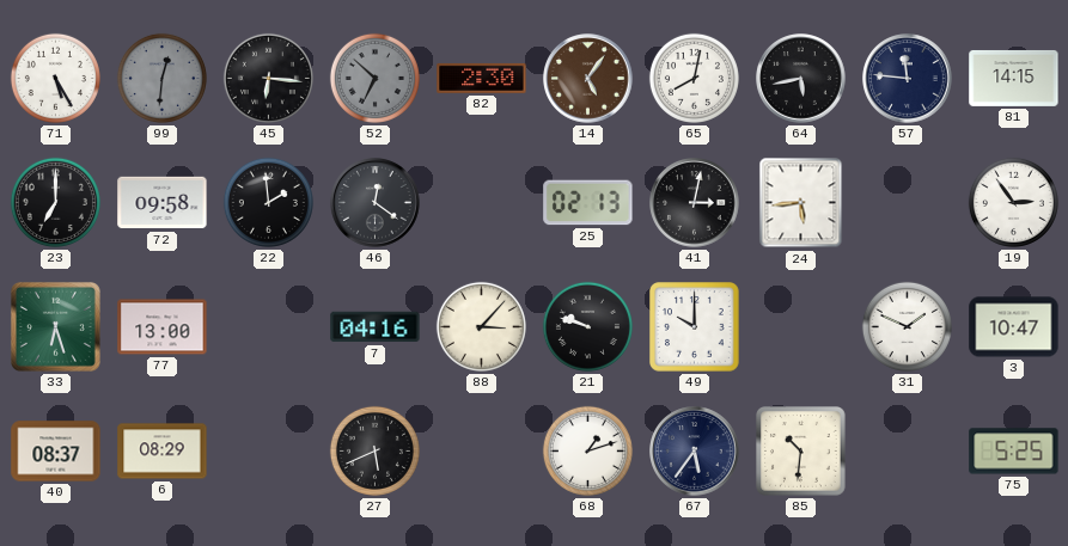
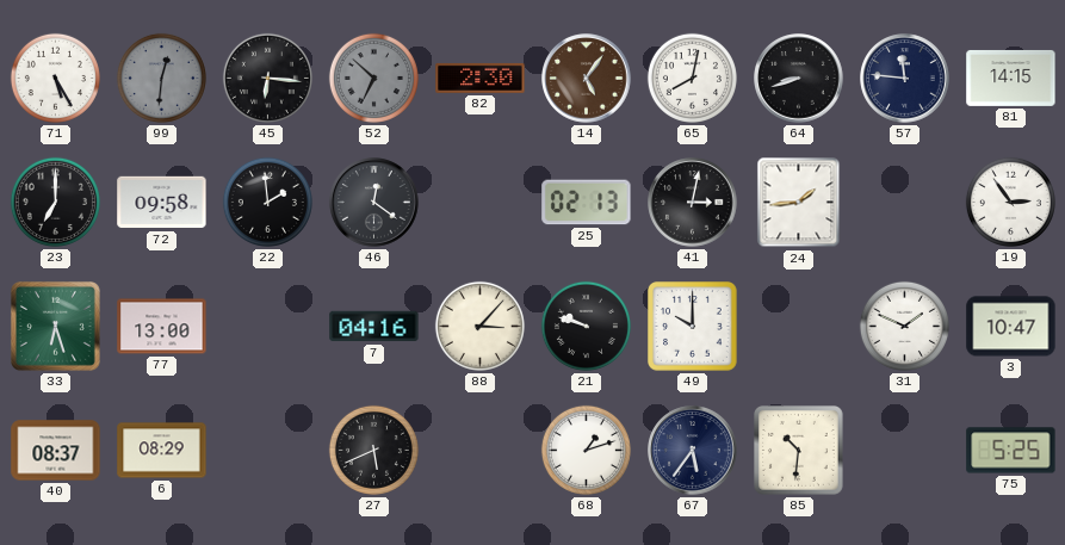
64: 5:43 -> 8:42
24: 5:44 -> 1:44
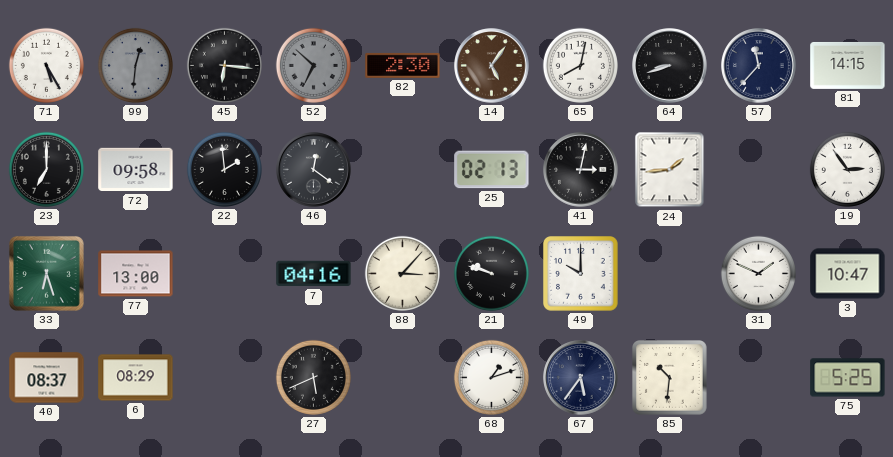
57: 11:46 -> 11:37
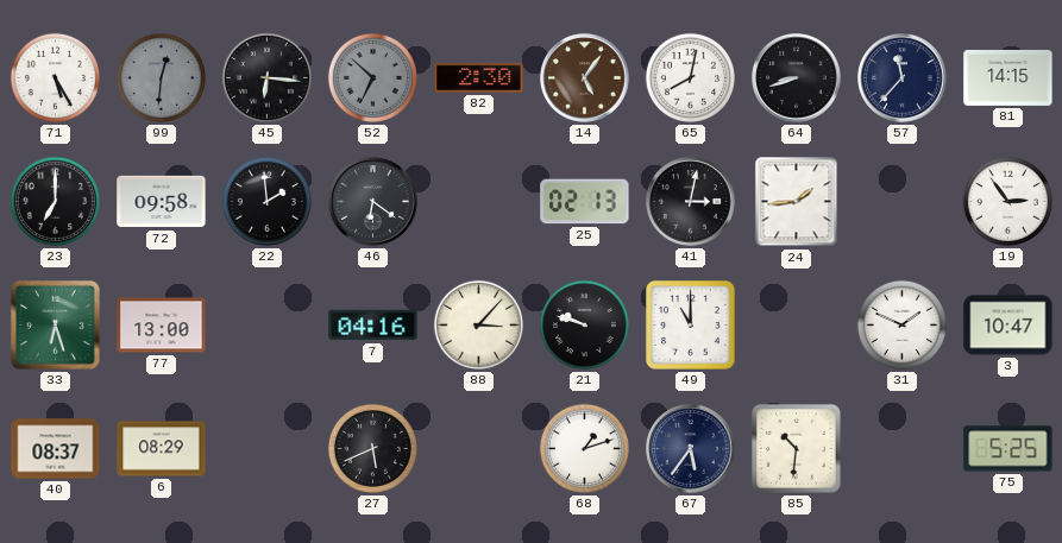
46: 12:21 -> 6:21
49: 10:00 -> 11:00
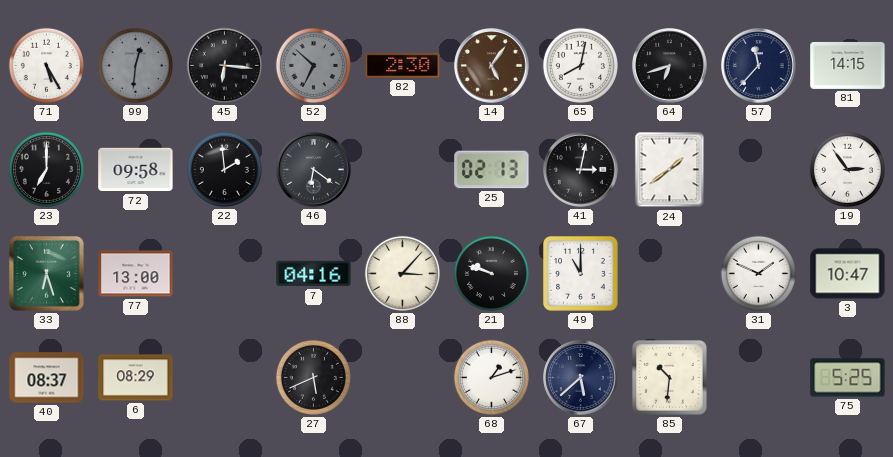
64: 8:42 -> 6:42
24: 1:44 -> 1:39
67: 5:36 -> 5:38
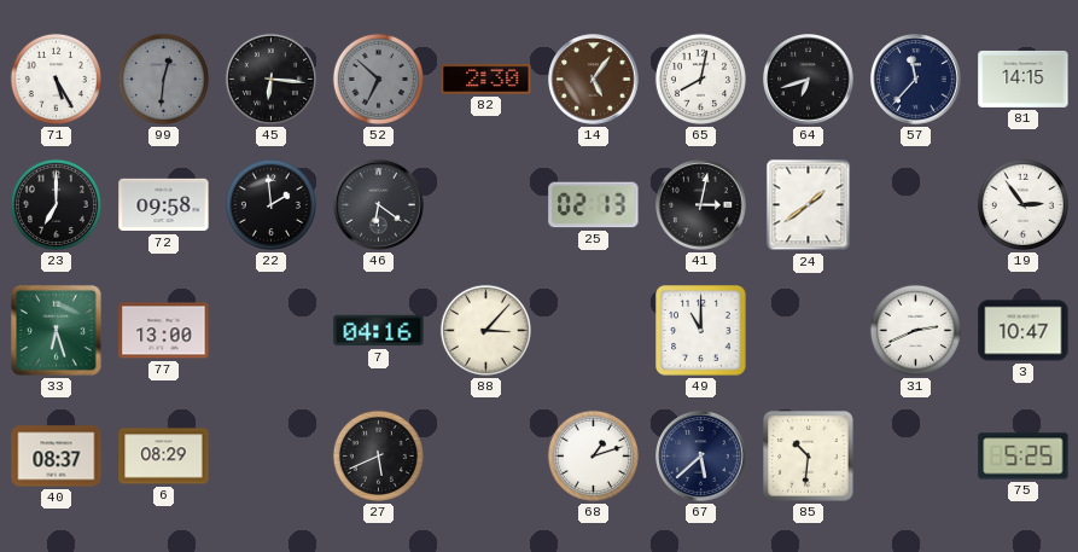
21: 9:48 -> none
31: 1:49 -> 2:41
